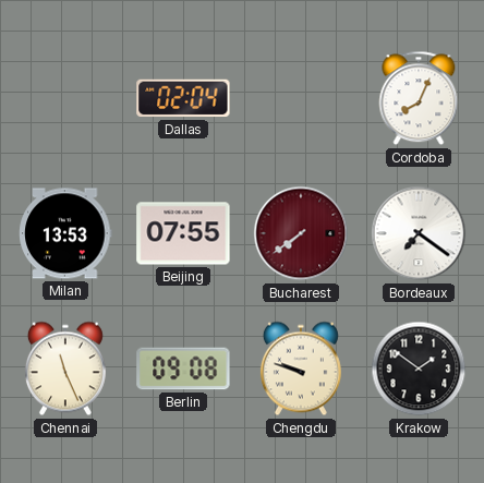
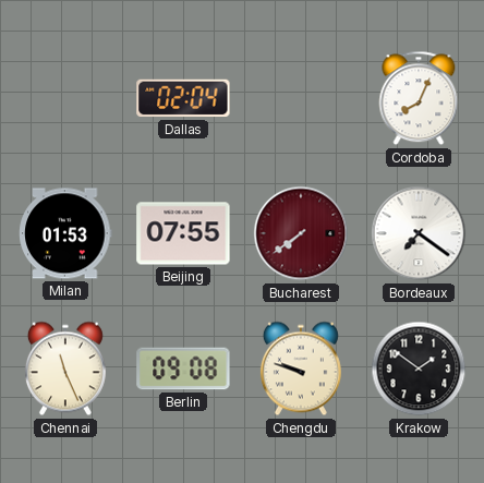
Milan: 13:53 -> 01:53
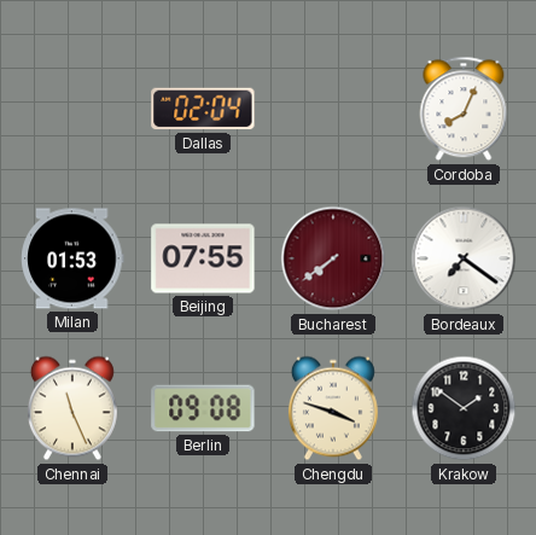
Chengdu: 9:48 -> 3:48
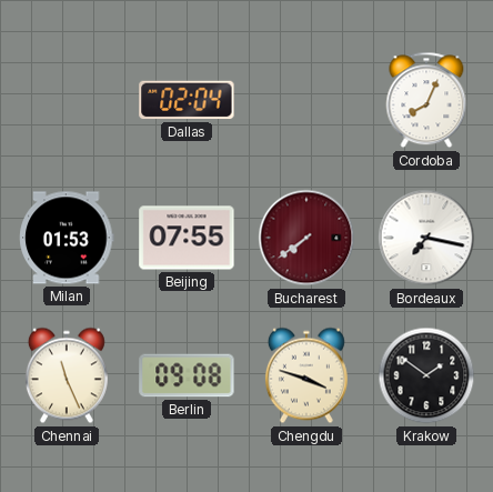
Bordeaux: 7:21 -> 7:17
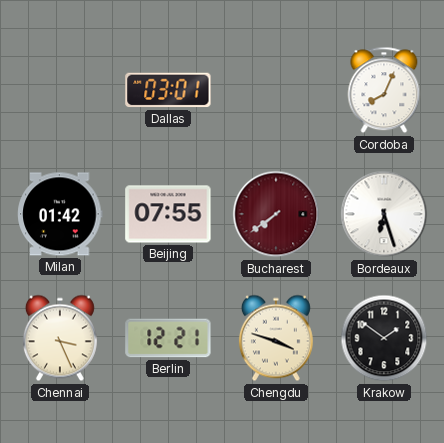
Dallas: 02:04 -> 03:01
Milan: 01:53 -> 01:42
Bordeaux: 7:17 -> 6:27
Chennai: 11:26 -> 3:26
Berlin: 09:08 -> 12:21
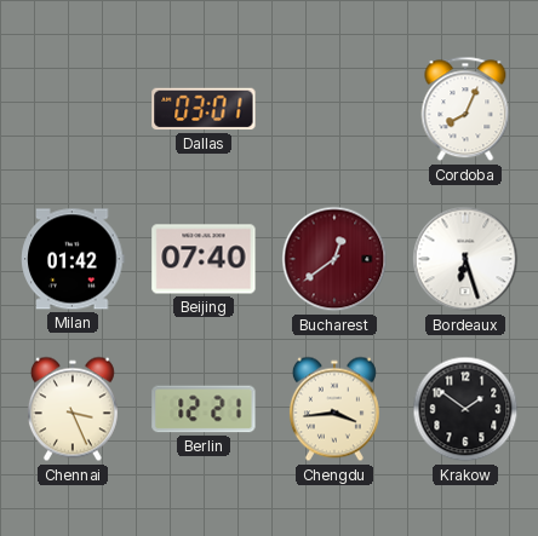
Beijing: 07:55 -> 07:40
Bucharest: 7:39 -> 12:39
Chengdu: 3:48 -> 3:44
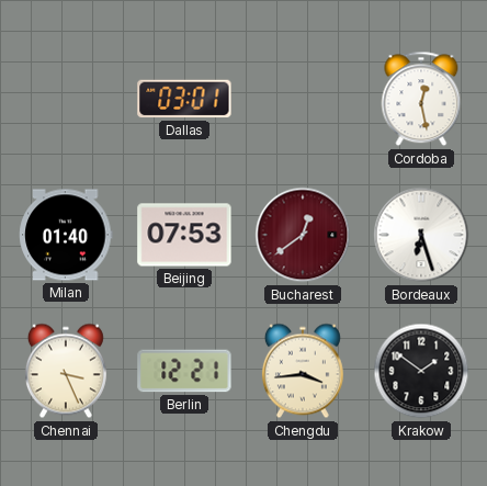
Cordoba: 8:04 -> 12:28
Milan: 01:42 -> 01:40
Beijing: 07:40 -> 07:53
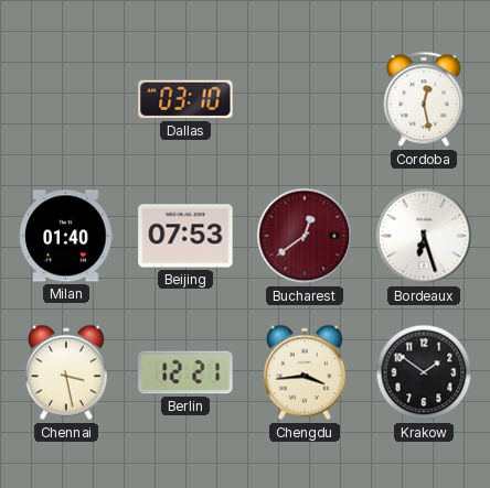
Dallas: 03:01 -> 03:10
Chennai: 3:26 -> 3:28
